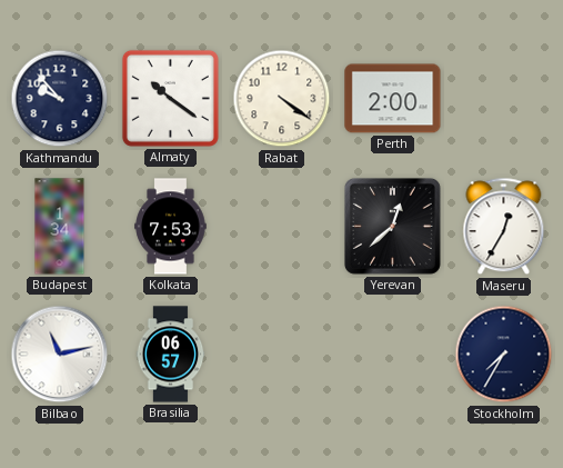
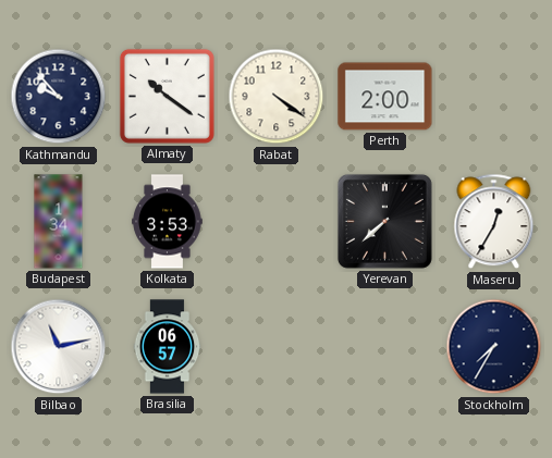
Kolkata: 7:53 -> 3:53
Yerevan: 12:38 -> 7:38
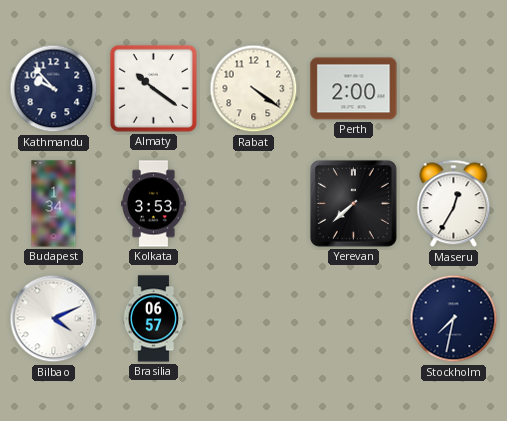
Bilbao: 11:13 -> 4:11
Stockholm: 7:35 -> 7:32
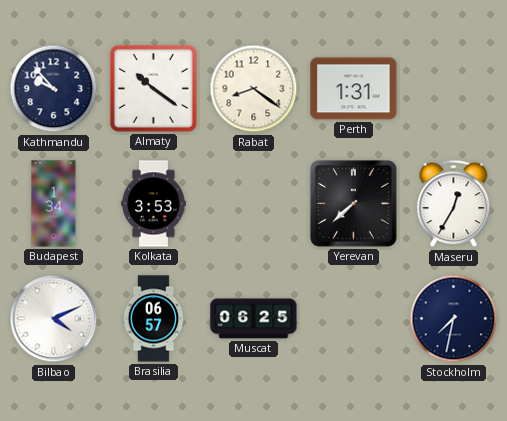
Rabat: 4:21 -> 8:21
Perth: 2:00 -> 1:31
Muscat: none -> 06:25
